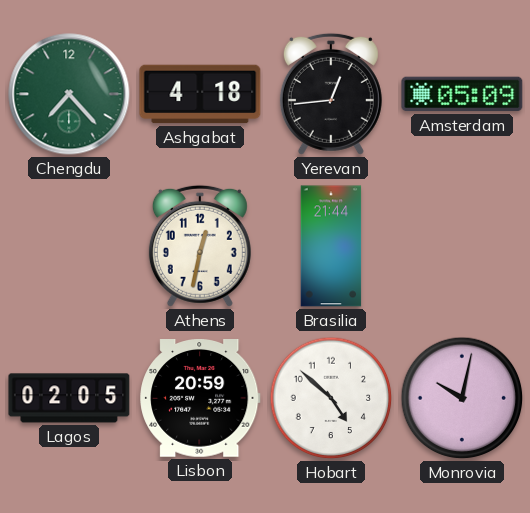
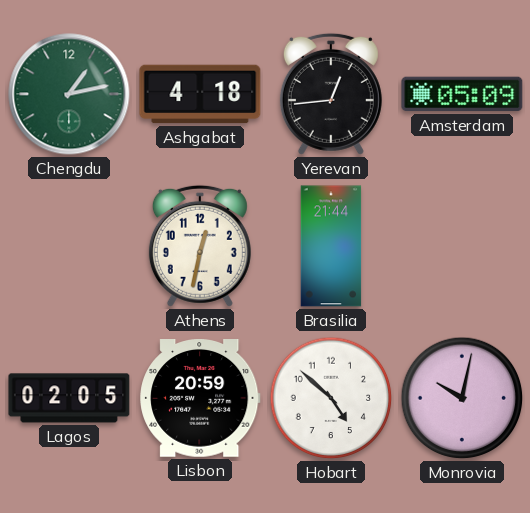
Chengdu: 7:23 -> 1:13
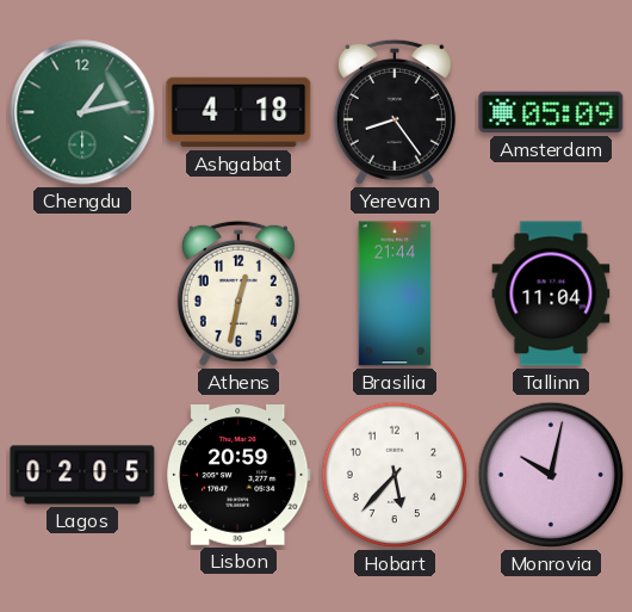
Yerevan: 12:44 -> 8:24
Tallinn: none -> 11:04
Hobart: 4:52 -> 5:37
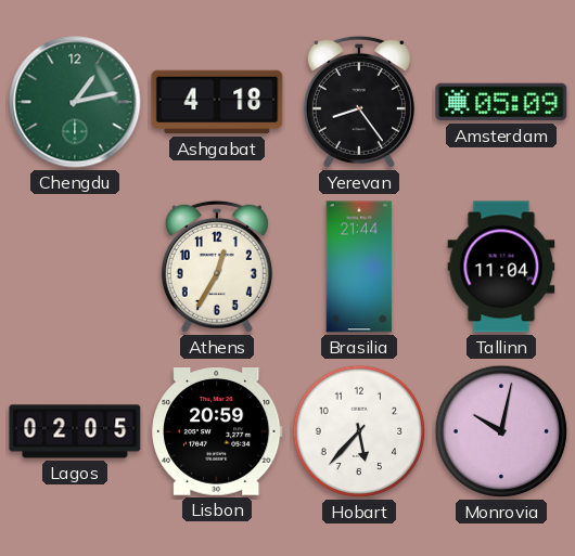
Athens: 12:32 -> 12:35
